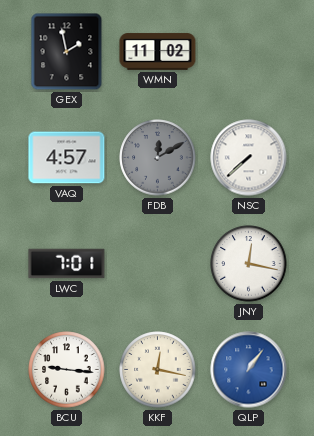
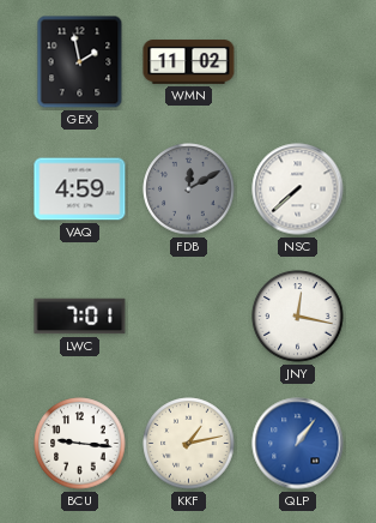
VAQ: 4:57 -> 4:59
KKF: 12:17 -> 1:13
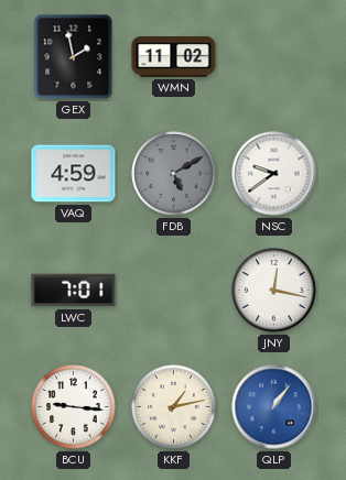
FDB: 12:10 -> 5:10
NSC: 7:38 -> 9:39
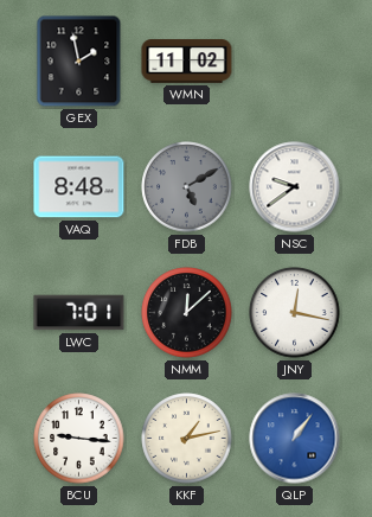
VAQ: 4:59 -> 8:48
NMM: none -> 12:08
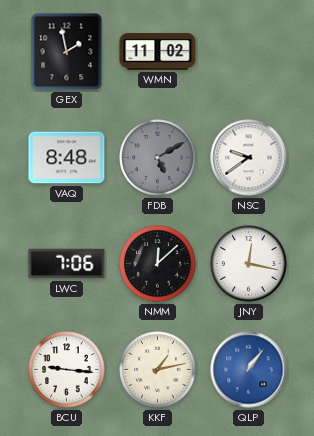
LWC: 7:01 -> 7:06
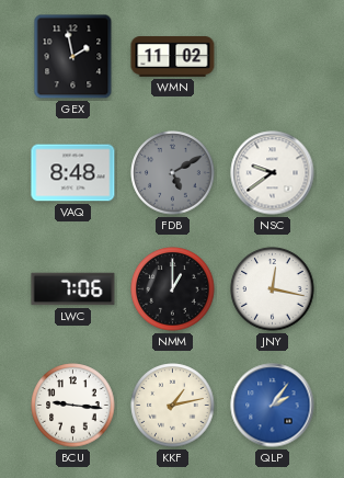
NMM: 12:08 -> 1:00
QLP: 1:06 -> 2:06
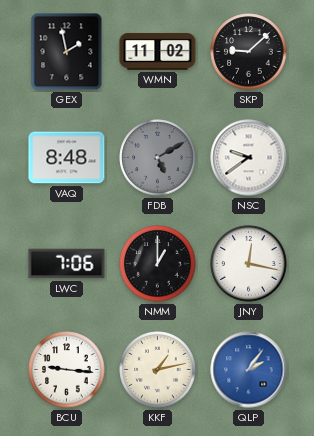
SKP: none -> 9:08
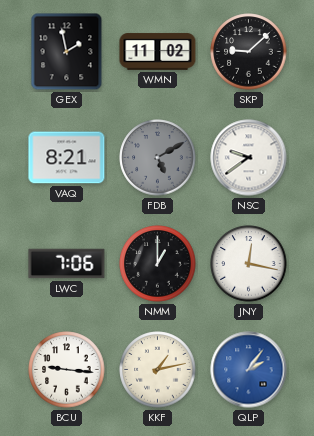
VAQ: 8:48 -> 8:21
